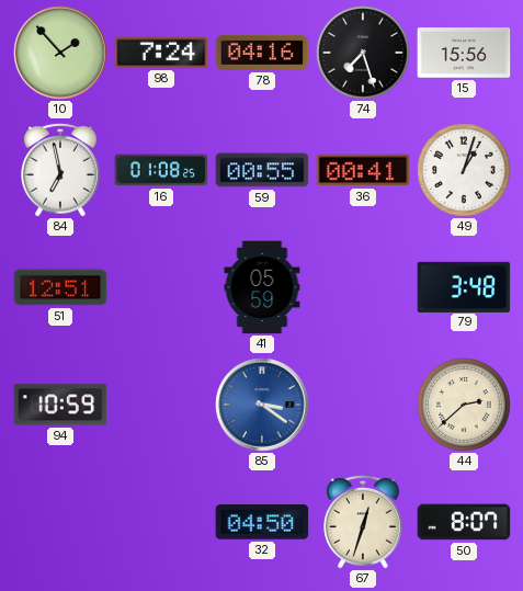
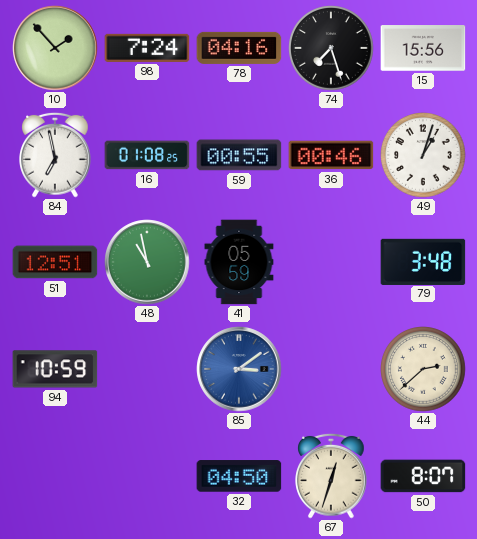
36: 00:41 -> 00:46
48: none -> 10:58
85: 3:21 -> 3:09
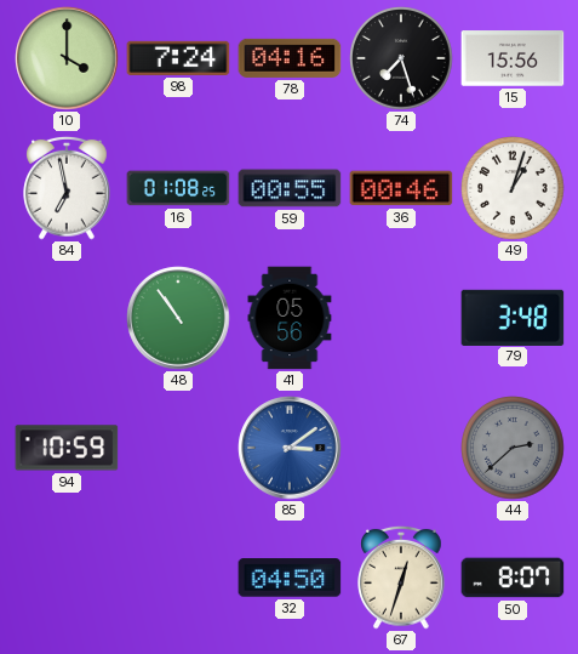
10: 1:53 -> 4:00
51: 12:51 -> none
48: 10:58 -> 10:54
41: 05:59 -> 05:56
44 dial: cream -> grey
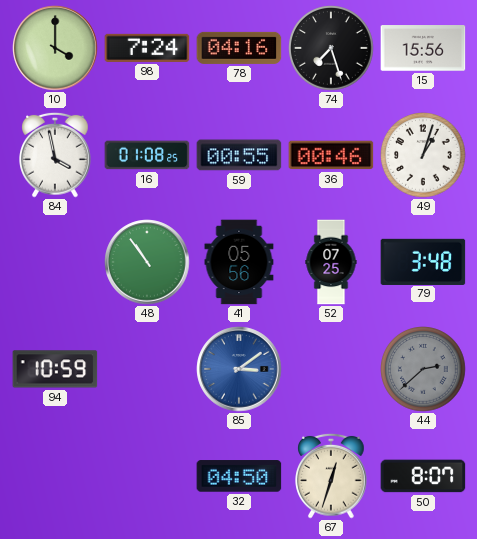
84: 6:58 -> 3:58
52: none -> 07:25
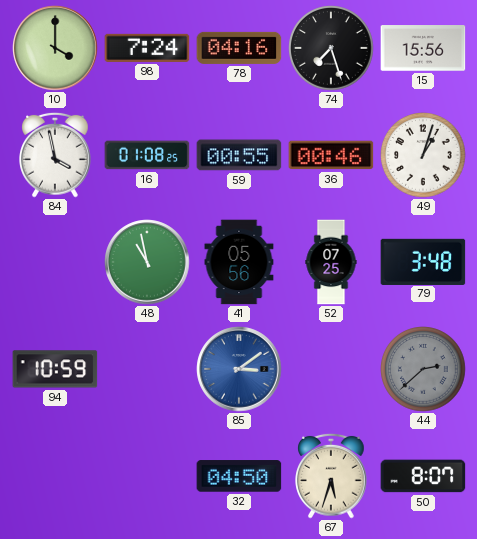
48: 10:54 -> 10:58
67: 12:33 -> 5:33
